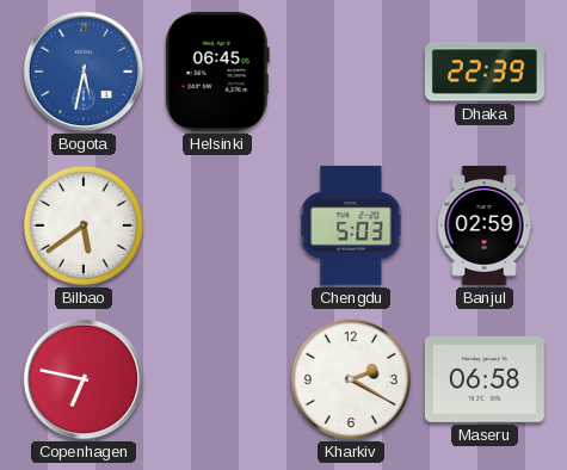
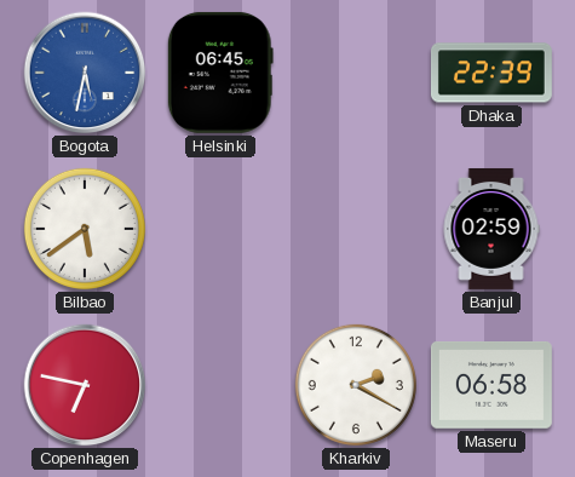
Chengdu: 5:03 -> none
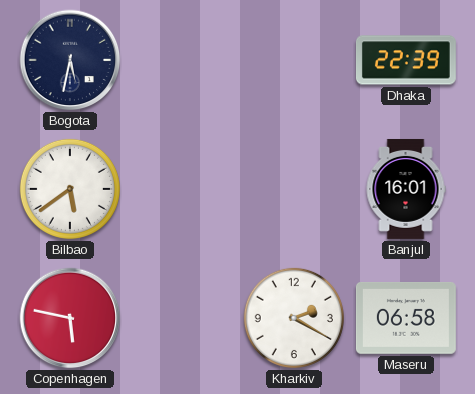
Bogota dial: blue -> navy
Helsinki: 06:45 -> none
Banjul: 02:59 -> 16:01
Copenhagen: 6:47 -> 5:47
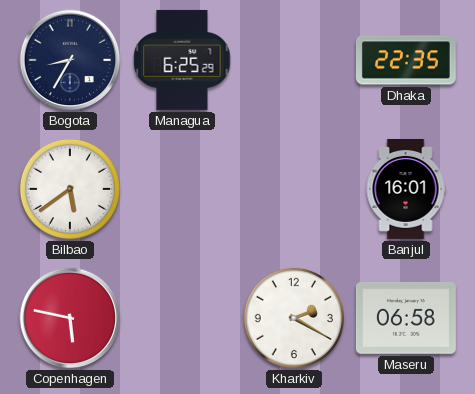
Bogota: 5:32 -> 8:35
Managua: none -> 6:25
Dhaka: 22:39 -> 22:35
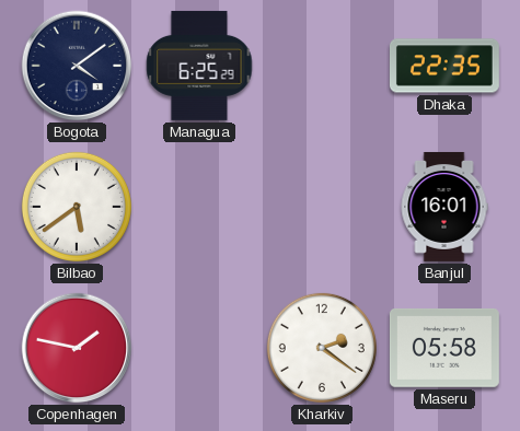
Bogota: 8:35 -> 4:09
Copenhagen: 5:47 -> 1:47
Kharkiv: 2:20 -> 2:21
Maseru: 06:58 -> 05:58
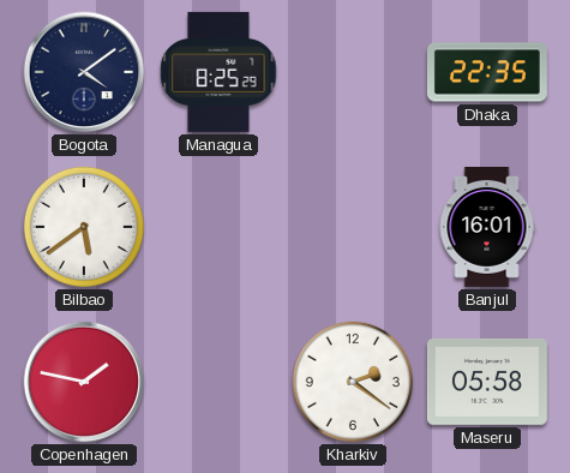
Managua: 6:25 -> 8:25
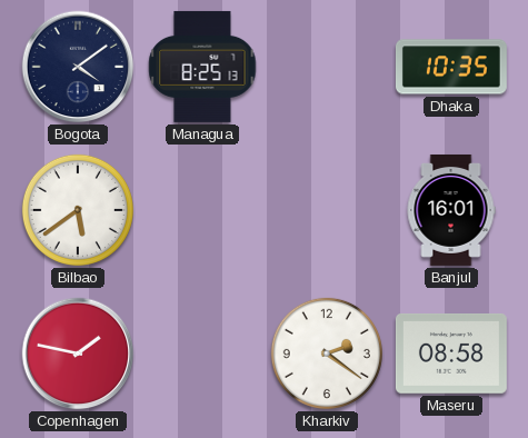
Managua: 8:25:29 -> 8:25:13
Dhaka: 22:35 -> 10:35
Maseru: 05:58 -> 08:58
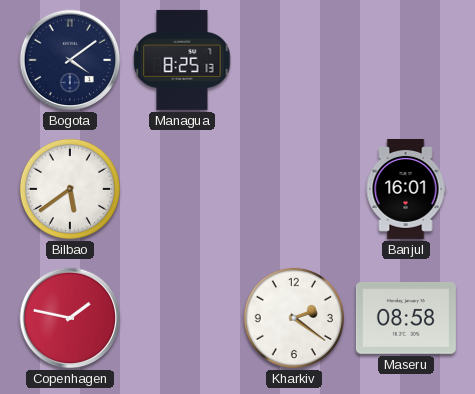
Dhaka: 10:35 -> none
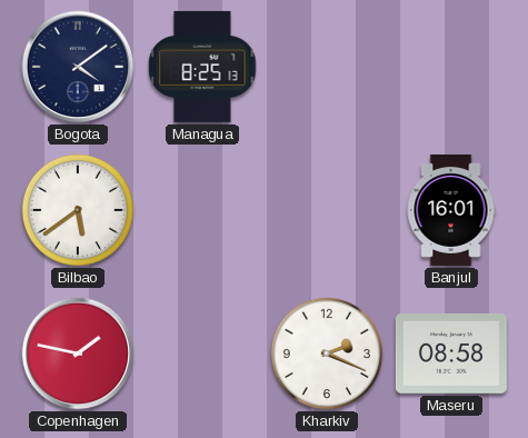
Kharkiv: 2:21 -> 2:19
